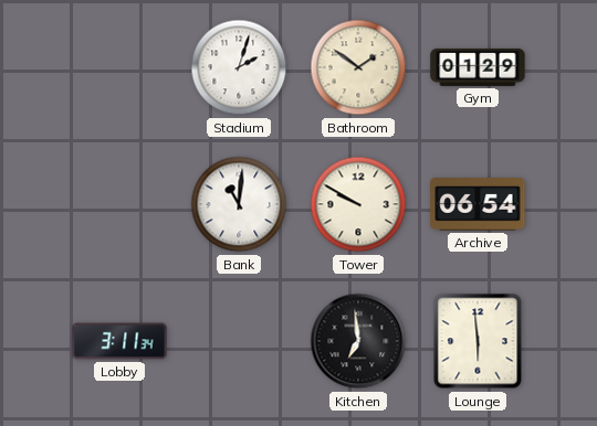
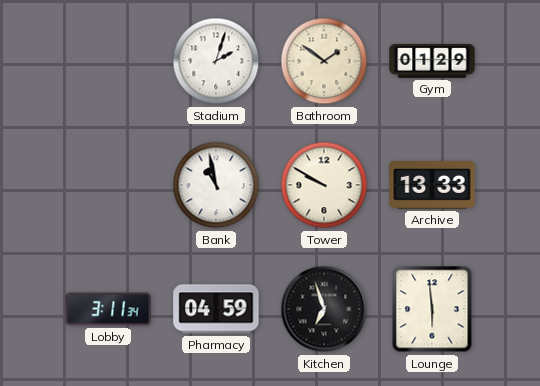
Bank: 11:01 -> 10:58
Archive: 06:54 -> 13:33
Pharmacy: none -> 04:59
Kitchen: 6:59 -> 6:57
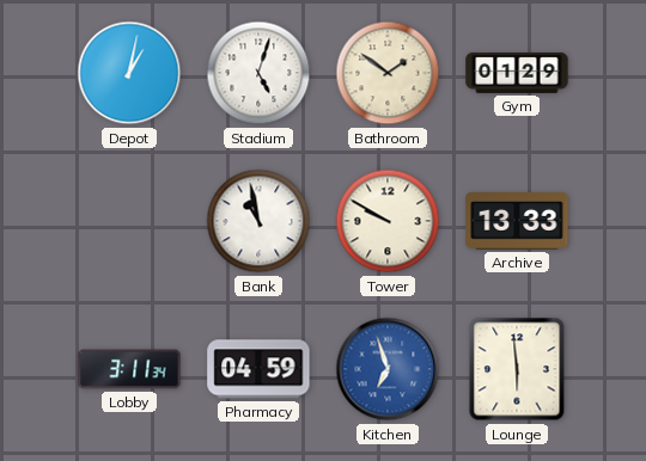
Depot: none -> 1:02
Stadium: 2:03 -> 5:03
Kitchen dial: black -> blue
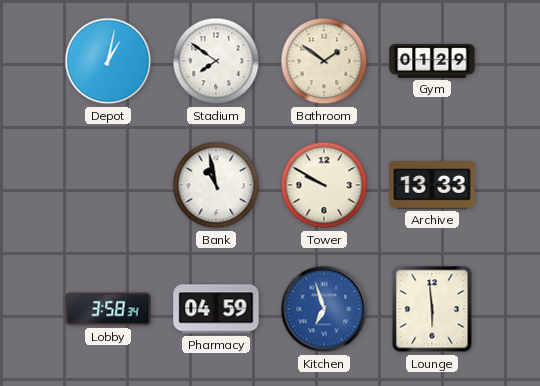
Stadium: 5:03 -> 7:51
Lobby: 3:11 -> 3:58
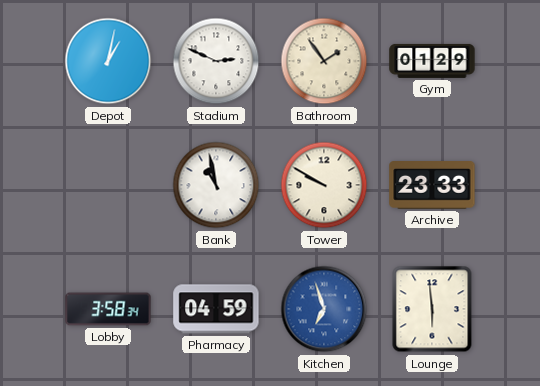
Stadium: 7:51 -> 2:49
Bathroom: 1:51 -> 1:54
Archive: 13:33 -> 23:33
